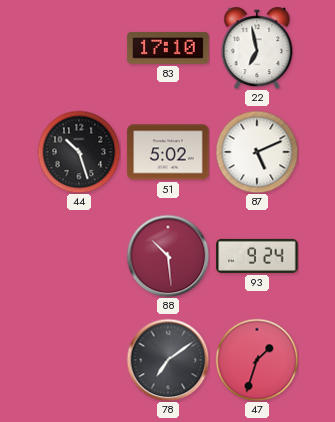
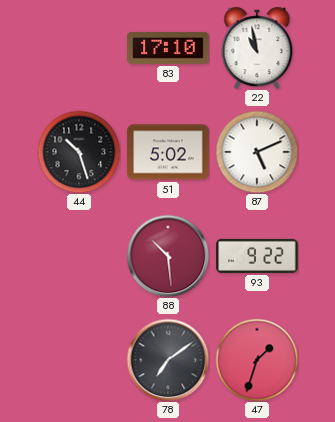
22: 6:58 -> 10:58
93: 9:24 -> 9:22
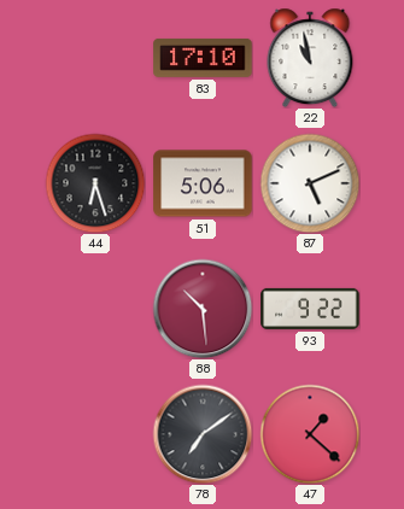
44: 10:27 -> 6:27
51: 5:02 -> 5:06
47: 1:33 -> 1:22
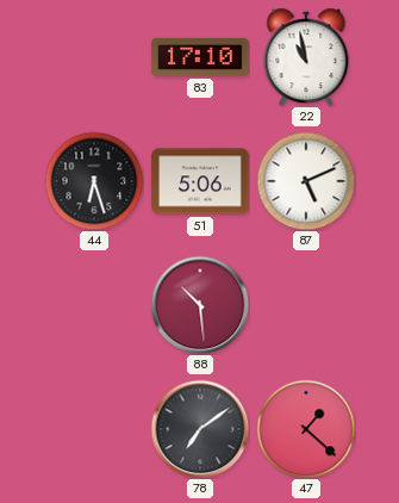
93: 9:22 -> none
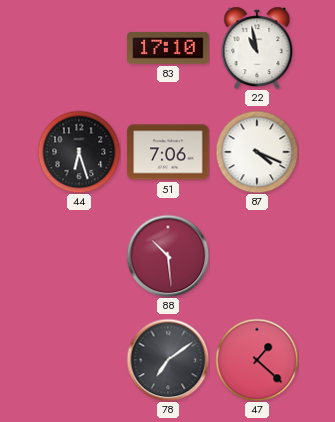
51: 5:06 -> 7:06
87: 5:11 -> 4:19
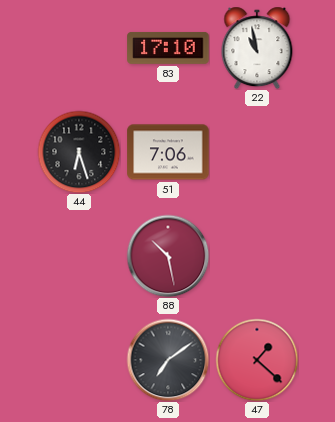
87: 4:19 -> none
88: 10:29 -> 10:28
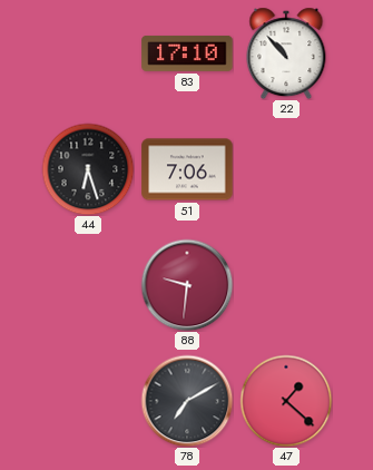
22: 10:58 -> 10:53
88: 10:28 -> 9:31
78: 7:09 -> 7:10
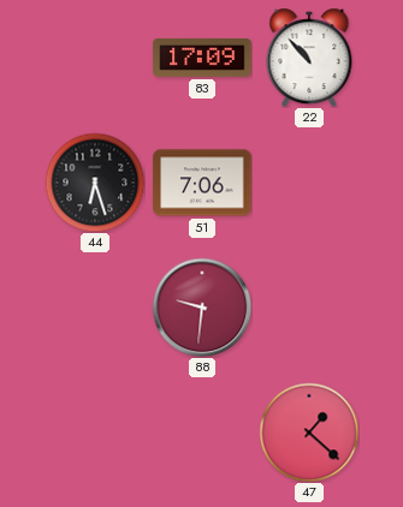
83: 17:10 -> 17:09
78: 7:10 -> none
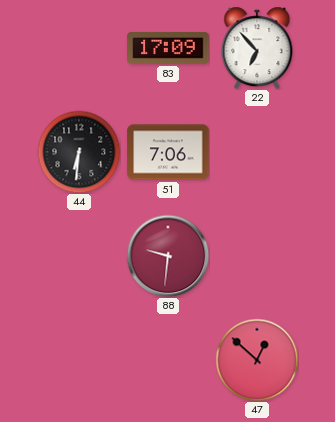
22: 10:53 -> 6:53
44: 6:27 -> 6:31
47: 1:22 -> 12:52
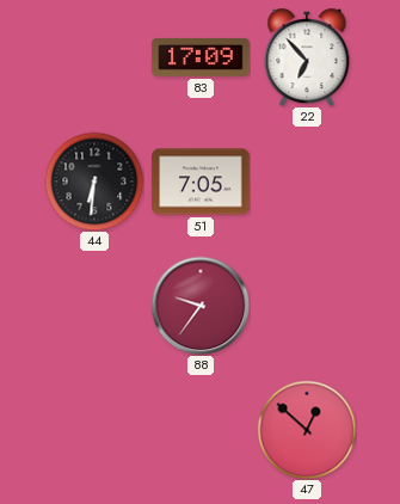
51: 7:06 -> 7:05
88: 9:31 -> 9:36
